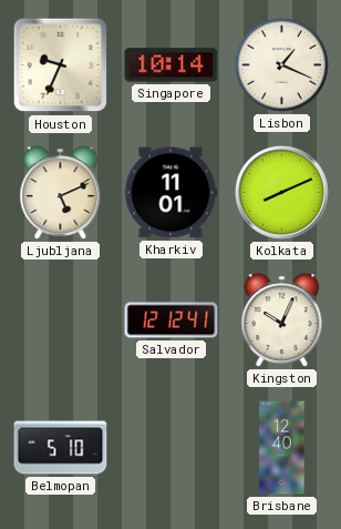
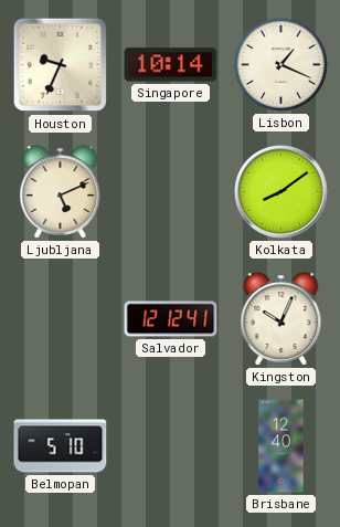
Kharkiv: 11:01 -> none
Kolkata: 8:11 -> 8:09
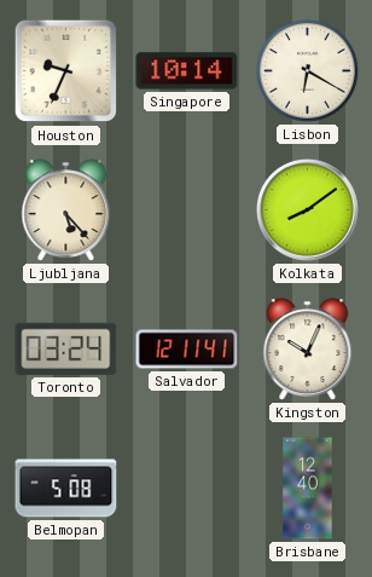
Lisbon: 1:19 -> 6:20
Ljubljana: 5:11 -> 5:23
Toronto: none -> 03:24
Salvador: 12:12 -> 12:11
Belmopan: 5:10 -> 5:08
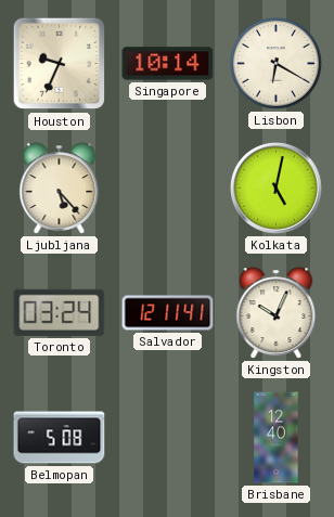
Kolkata: 8:09 -> 5:02
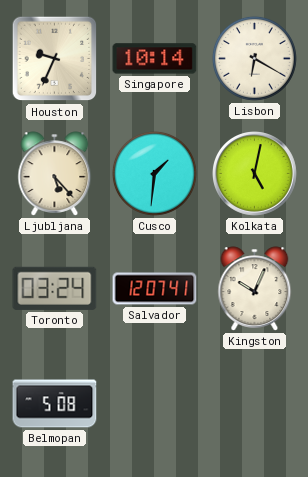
Cusco: none -> 1:31
Salvador: 12:11 -> 12:07
Brisbane: 12:40 -> none
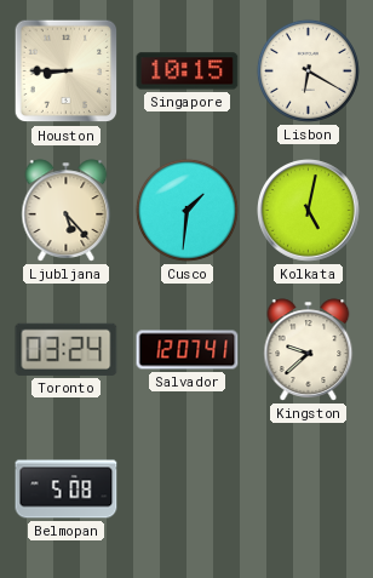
Houston: 9:34 -> 8:45
Singapore: 10:14 -> 10:15
Kingston: 10:04 -> 9:38
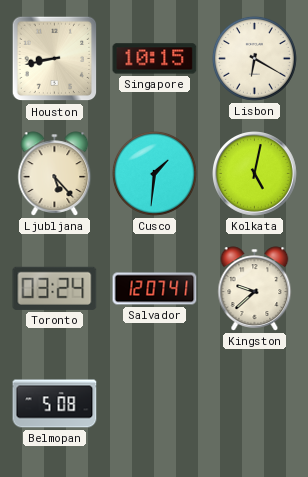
Houston: 8:45 -> 8:43
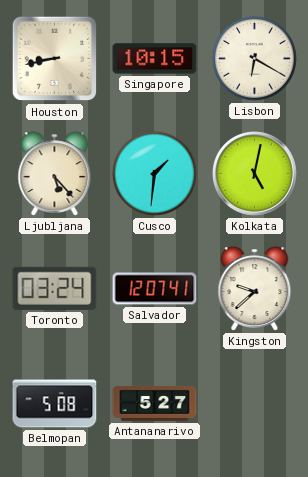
Antananarivo: none -> 5:27
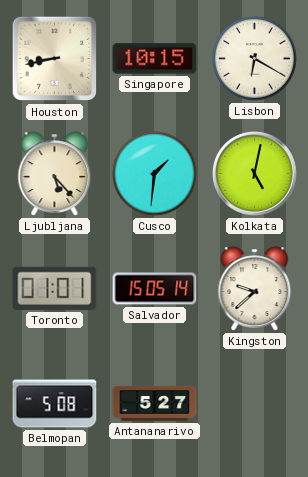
Toronto: 03:24 -> 01:01
Salvador: 12:07 -> 15:05
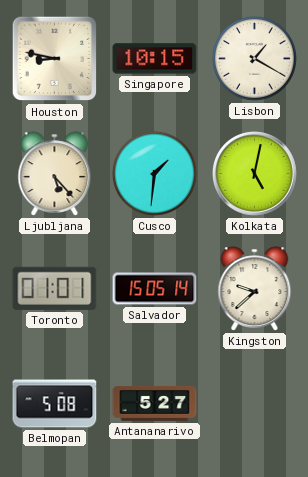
Houston: 8:43 -> 8:47
Lisbon: 6:20 -> 1:20
